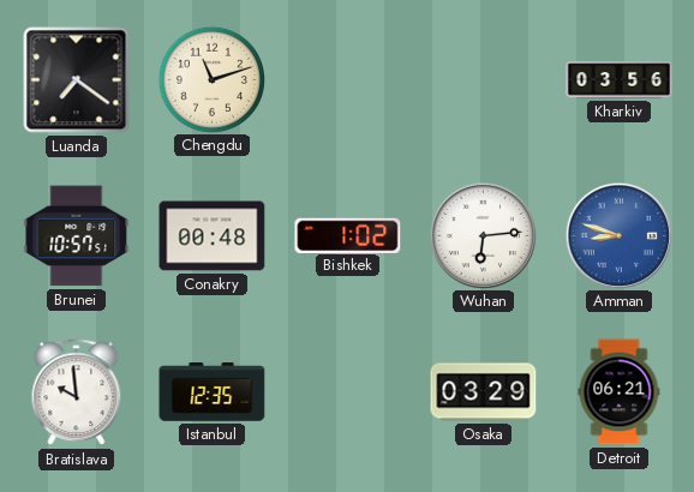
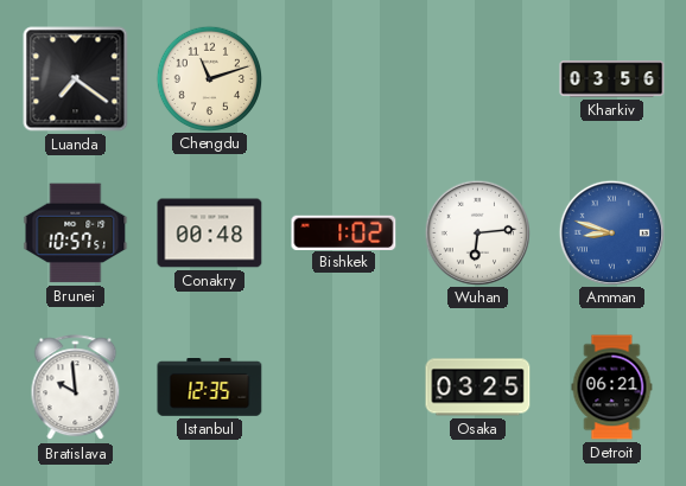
Osaka: 03:29 -> 03:25
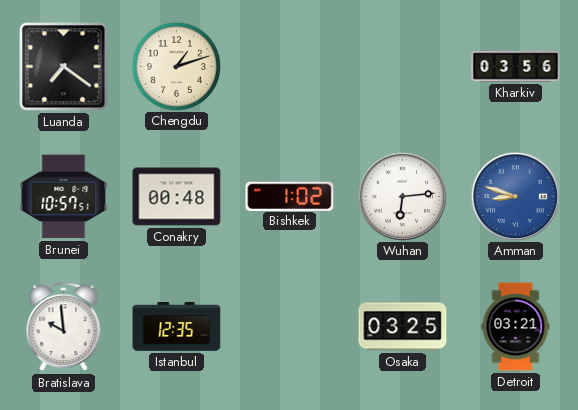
Chengdu: 11:12 -> 1:12
Detroit: 06:21 -> 03:21
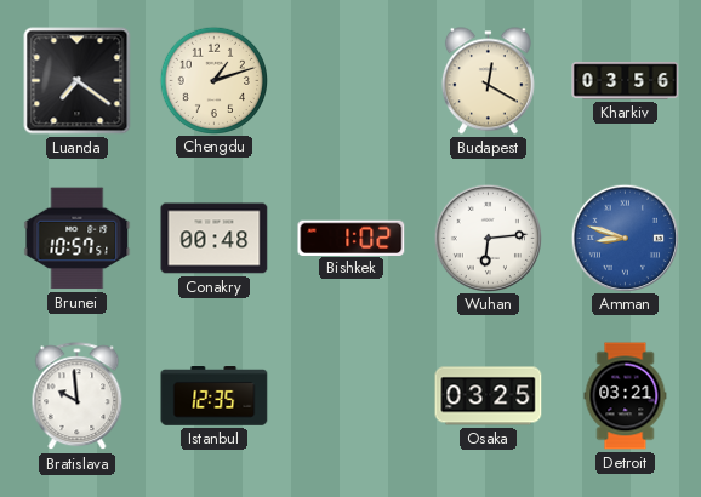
Budapest: none -> 12:20
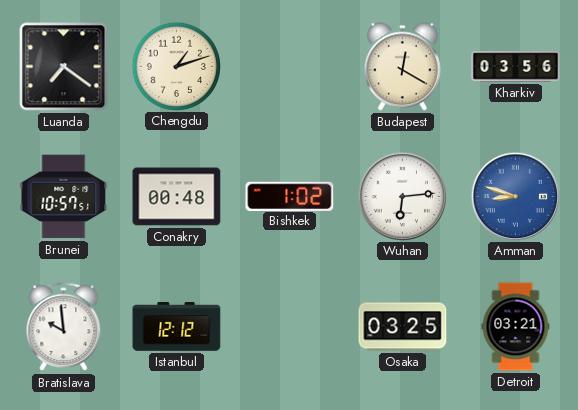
Istanbul: 12:35 -> 12:12
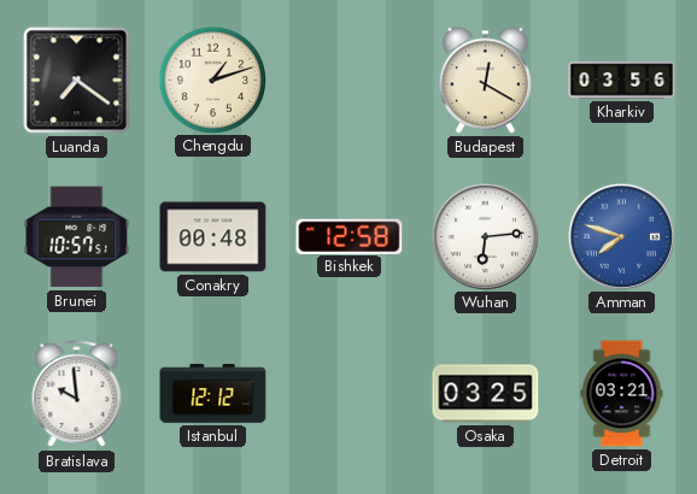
Bishkek: 1:02 -> 12:58
Amman: 8:48 -> 7:48
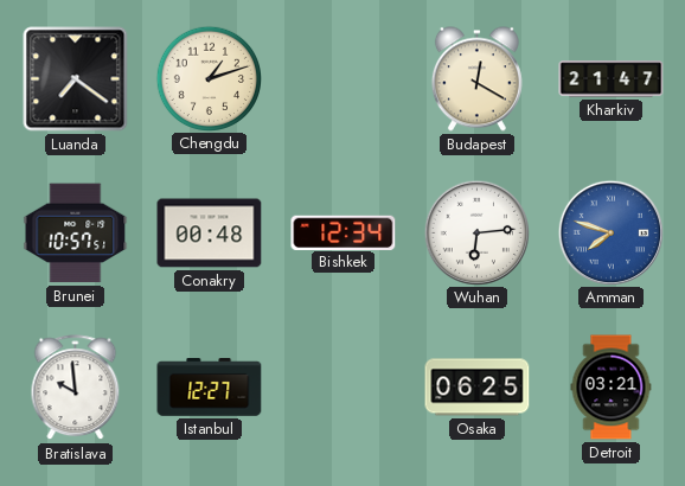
Kharkiv: 03:56 -> 21:47
Bishkek: 12:58 -> 12:34
Istanbul: 12:12 -> 12:27
Osaka: 03:25 -> 06:25
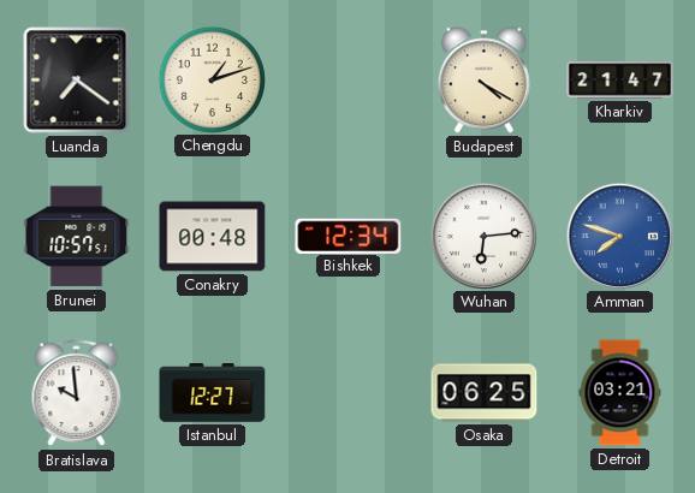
Budapest: 12:20 -> 4:20
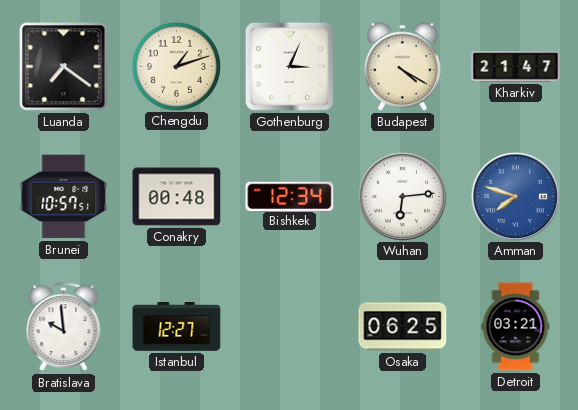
Gothenburg: none -> 3:04
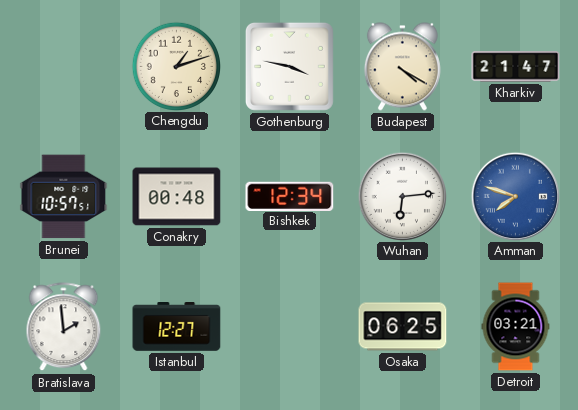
Luanda: 7:21 -> none
Gothenburg: 3:04 -> 3:47
Bratislava: 9:59 -> 1:59
